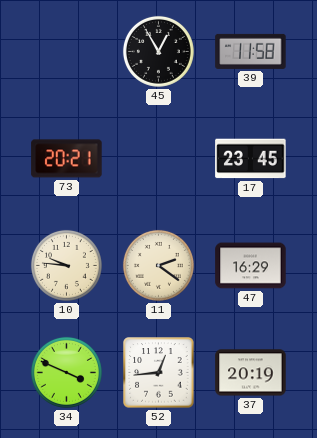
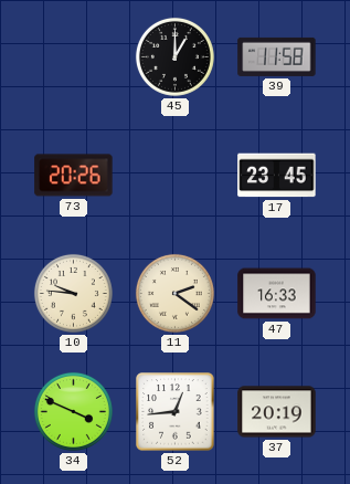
45: 12:55 -> 1:00
73: 20:21 -> 20:26
47: 16:29 -> 16:33
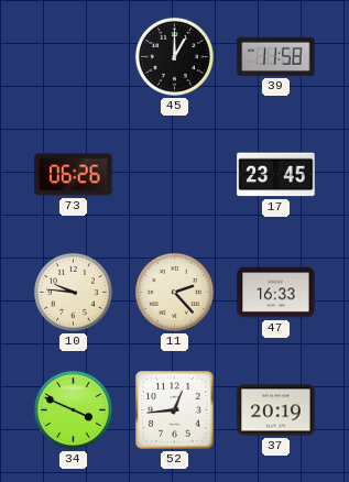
73: 20:26 -> 06:26
11: 2:21 -> 2:23
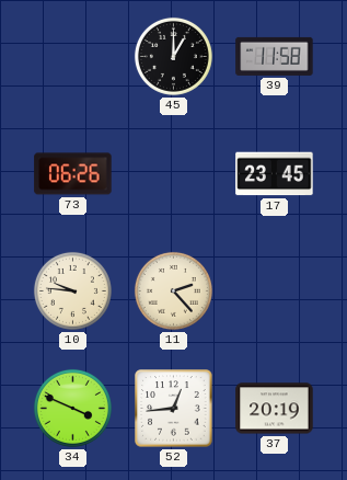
47: 16:33 -> none
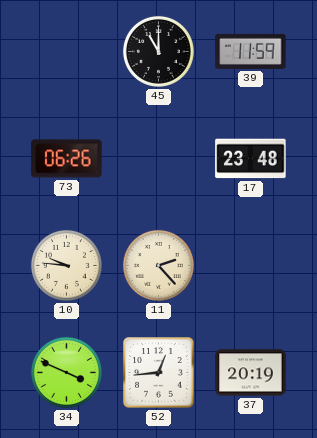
45: 1:00 -> 11:00
39: 11:58 -> 11:59
17: 23:45 -> 23:48
